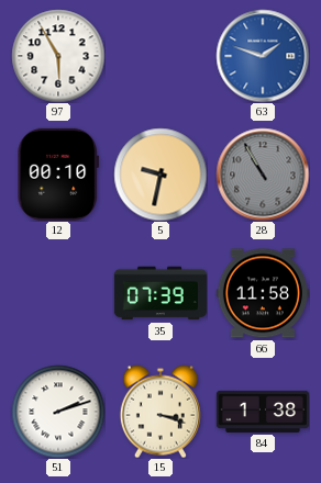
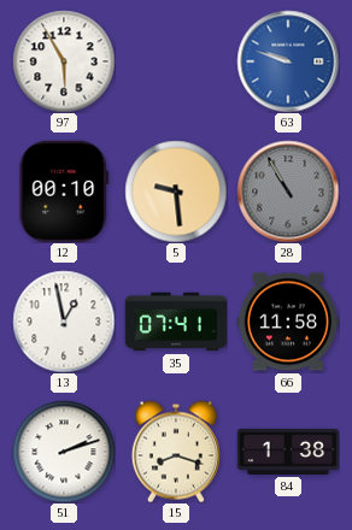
63: 1:48 -> 9:48
5: 9:32 -> 9:29
13: none -> 12:58
35: 07:39 -> 07:41
15: 3:18 -> 8:18
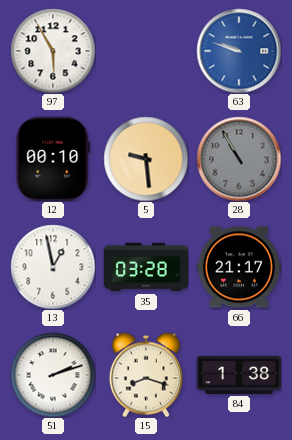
35: 07:41 -> 03:28
66: 11:58 -> 21:17
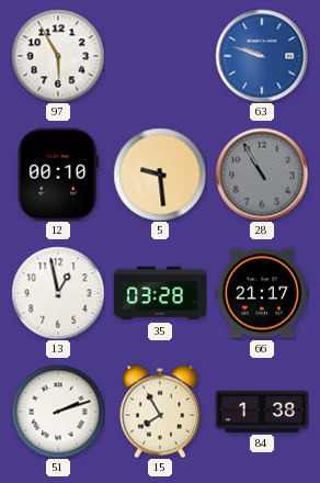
15: 8:18 -> 7:55
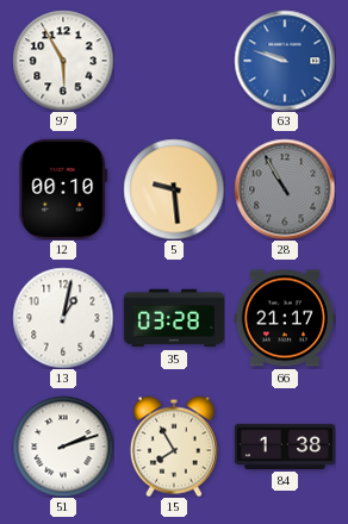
13: 12:58 -> 1:02
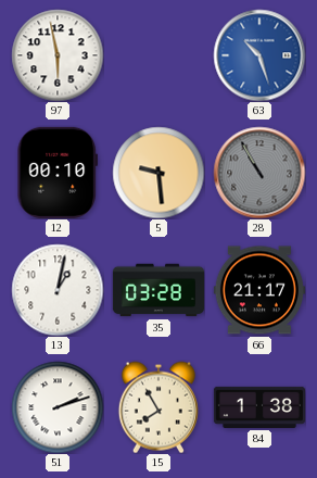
97: 5:55 -> 5:58
63: 9:48 -> 10:27
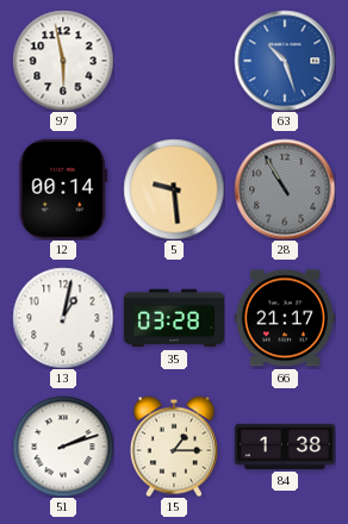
12: 00:10 -> 00:14
15: 7:55 -> 1:15
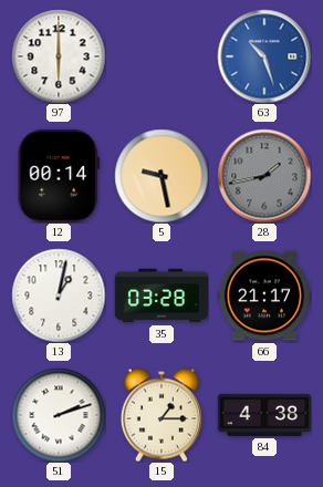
97: 5:58 -> 6:00
5: 9:29 -> 9:28
28: 10:55 -> 1:43
84: 1:38 -> 4:38
